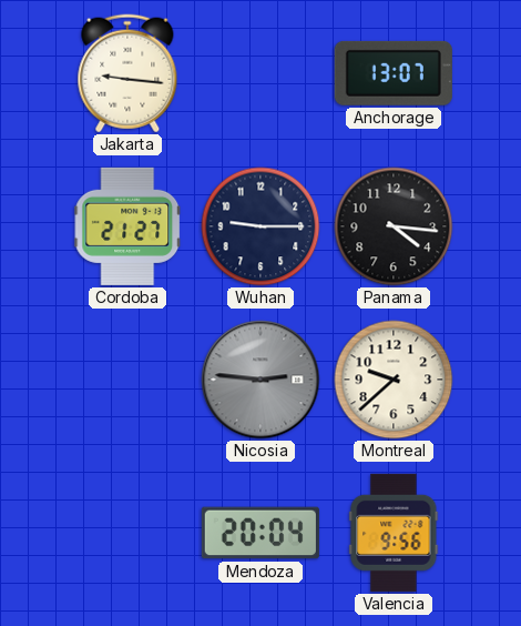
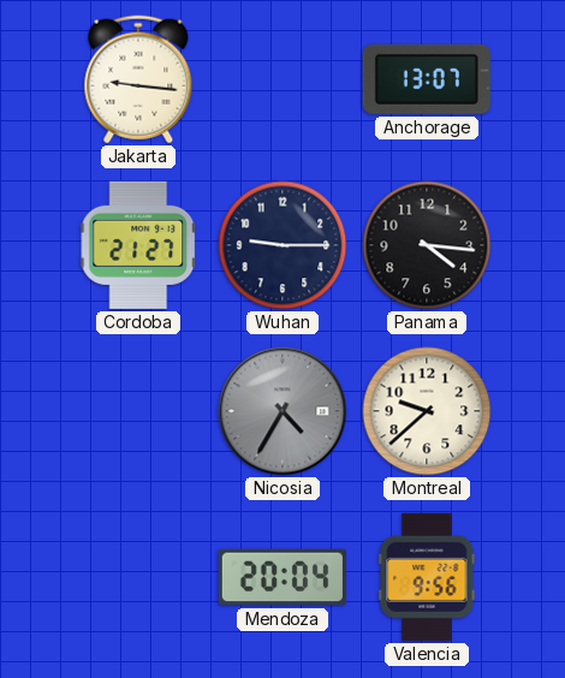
Nicosia: 2:46 -> 4:35
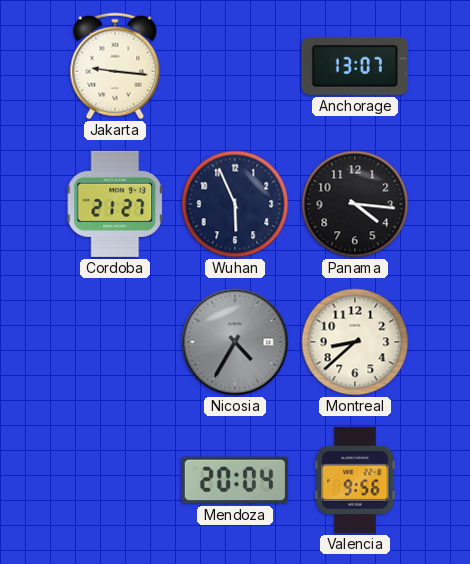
Wuhan: 9:15 -> 5:56
Montreal: 9:38 -> 8:38
